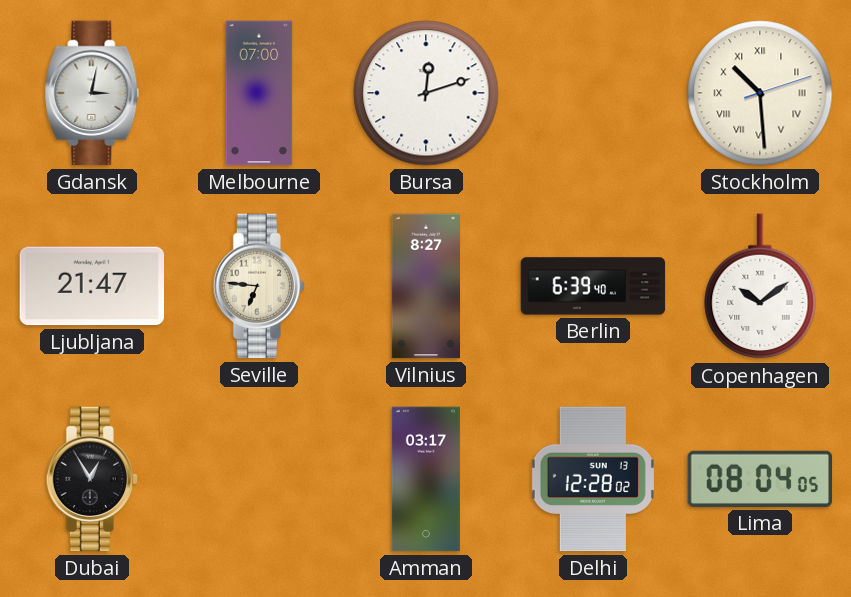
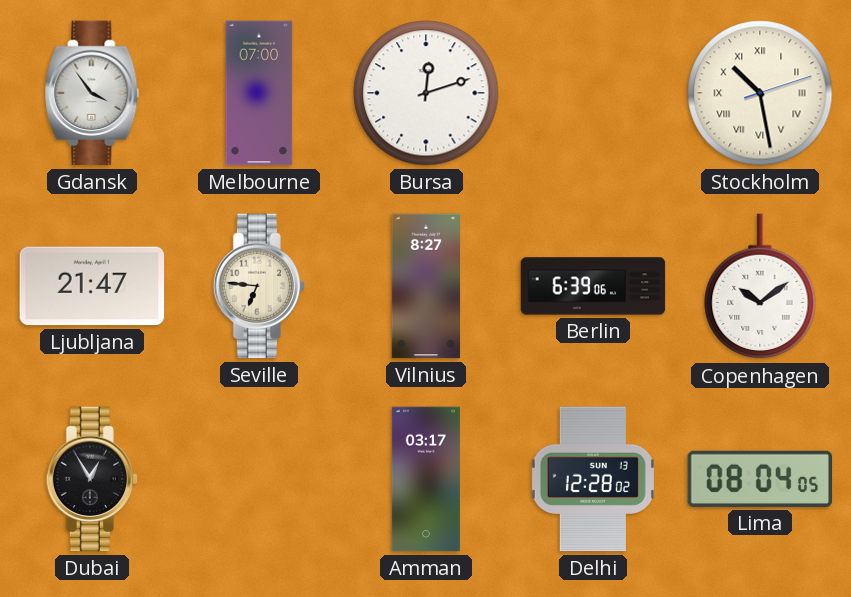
Gdansk: 3:02 -> 3:54
Stockholm: 10:29 -> 10:28
Berlin: 6:39:40 -> 6:39:06
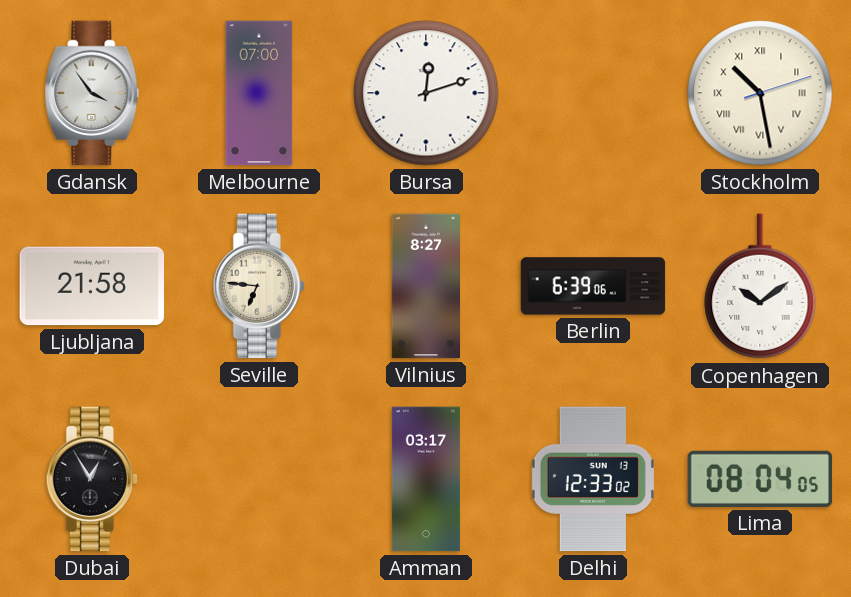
Ljubljana: 21:47 -> 21:58
Delhi: 12:28 -> 12:33
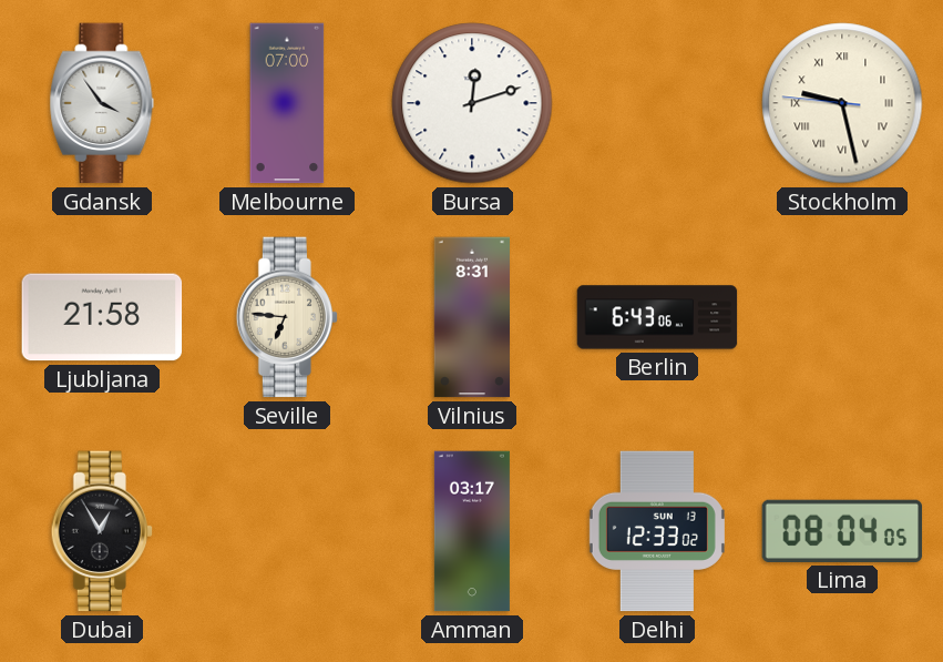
Stockholm: 10:28 -> 9:27
Vilnius: 8:27 -> 8:31
Berlin: 6:39 -> 6:43
Copenhagen: 10:09 -> none
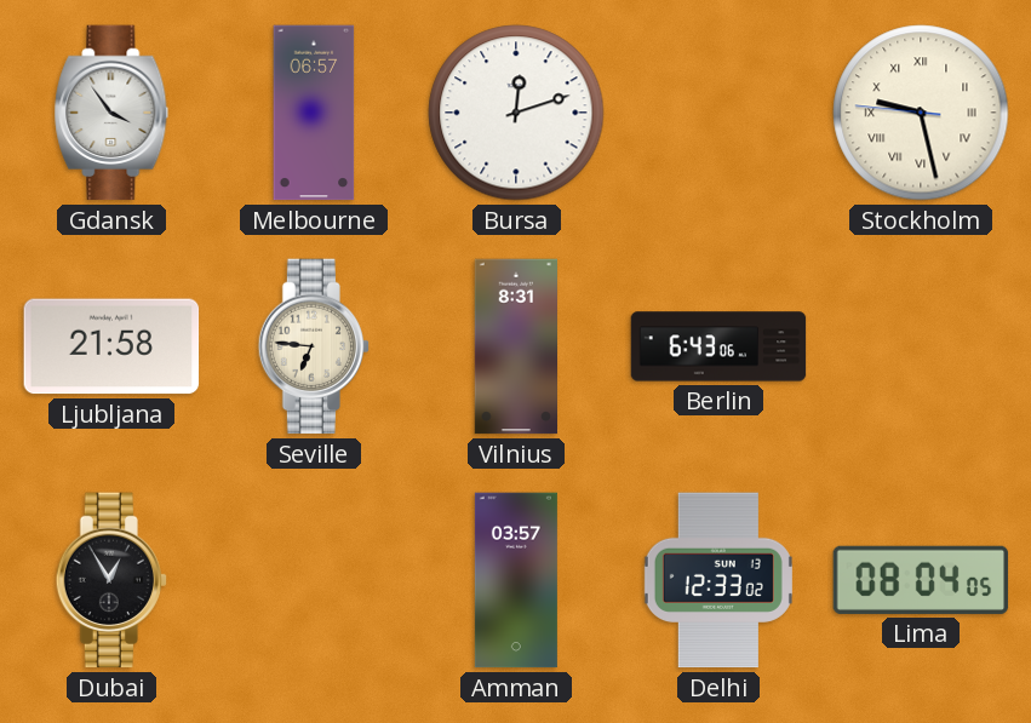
Melbourne: 07:00 -> 06:57
Amman: 03:17 -> 03:57
